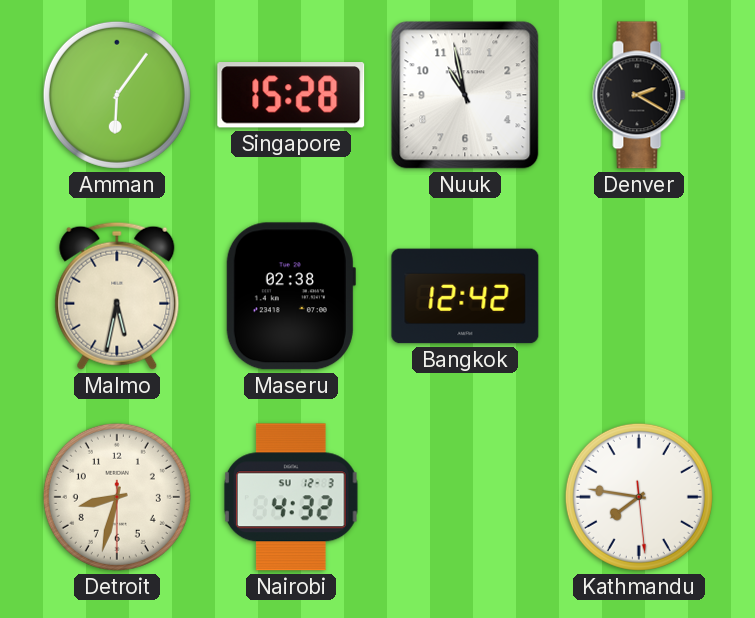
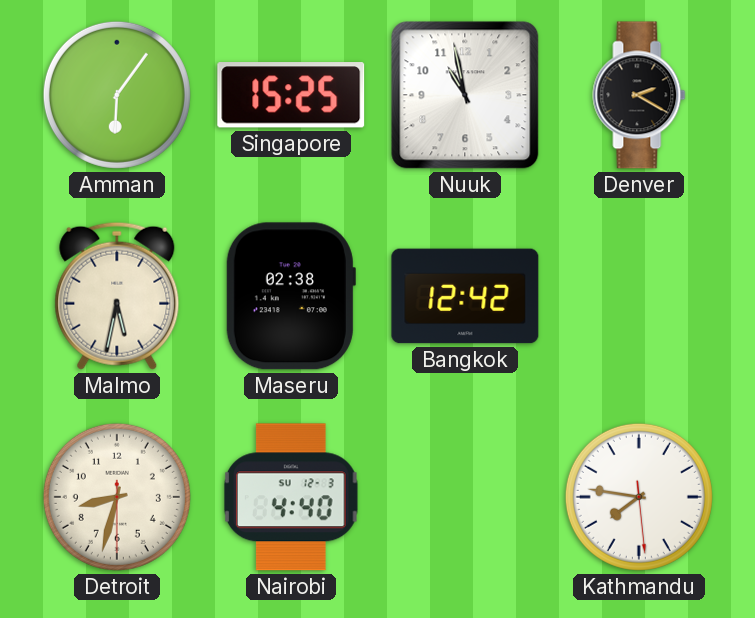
Singapore: 15:28 -> 15:25
Nairobi: 4:32 -> 4:40
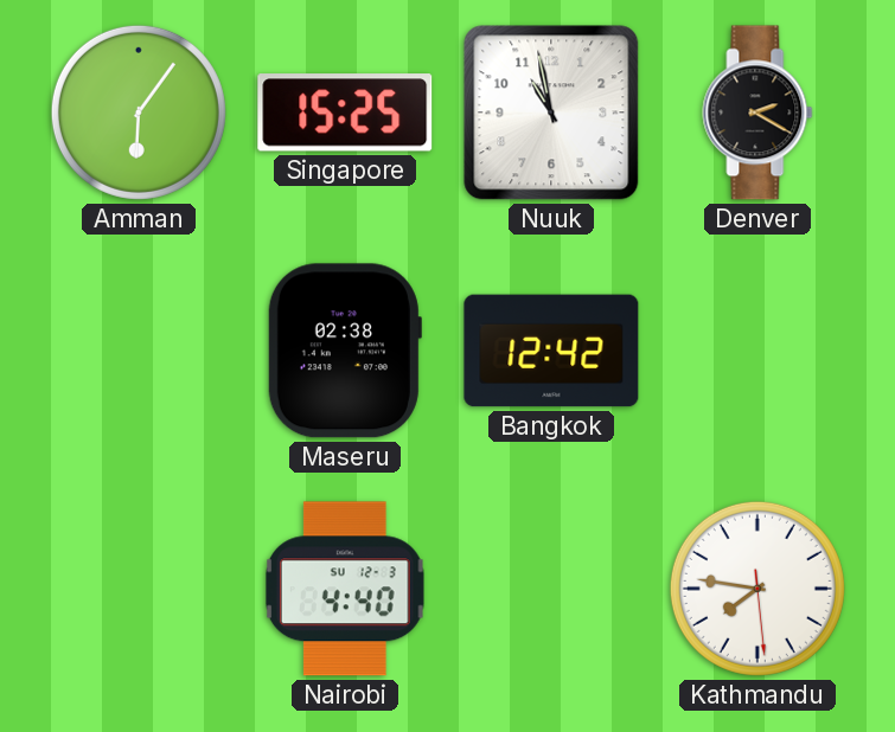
Malmo: 5:32 -> none
Detroit: 8:32 -> none
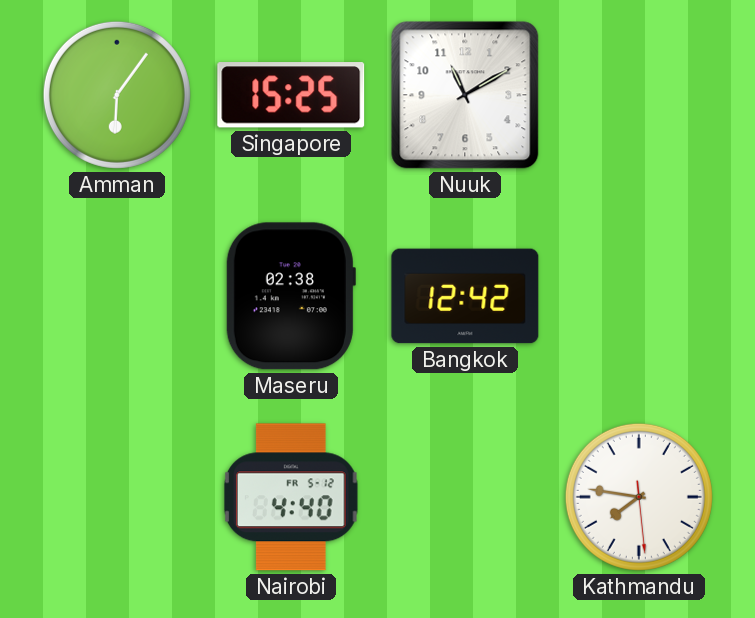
Nuuk: 10:58 -> 11:10
Denver: 2:20 -> none
Nairobi date: SU 12-3 -> FR 5-12
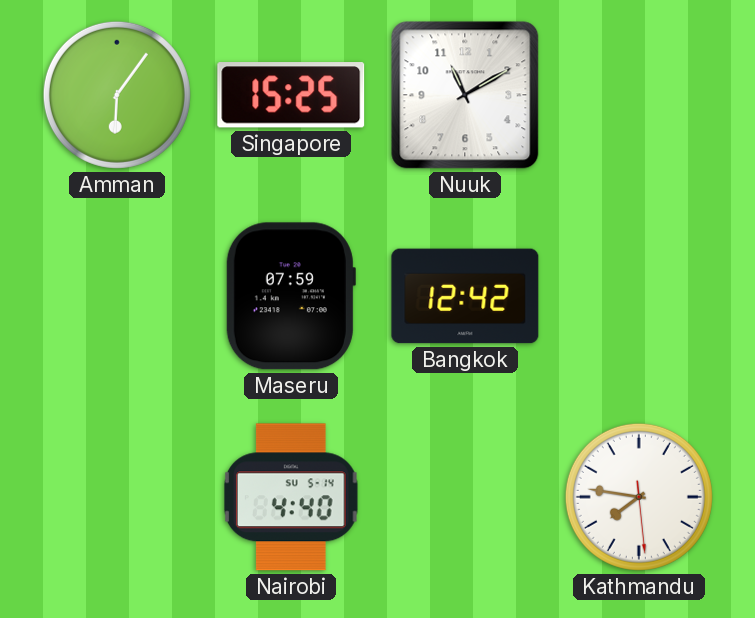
Maseru: 02:38 -> 07:59
Nairobi date: FR 5-12 -> SU 5-14
